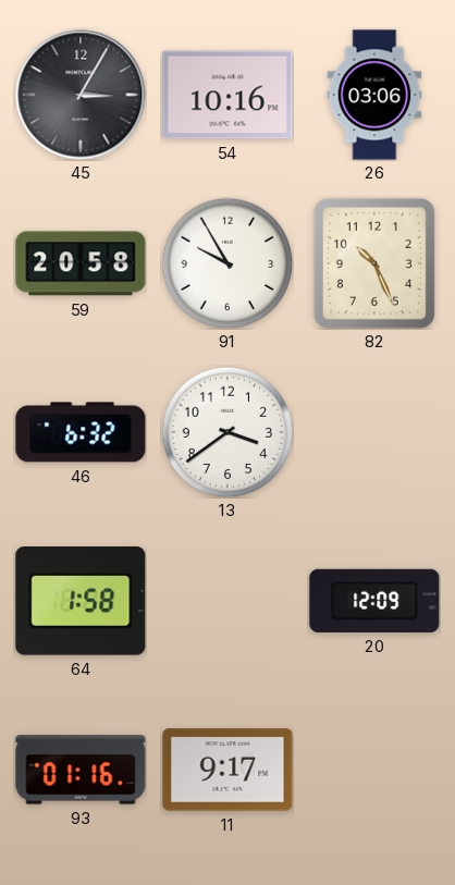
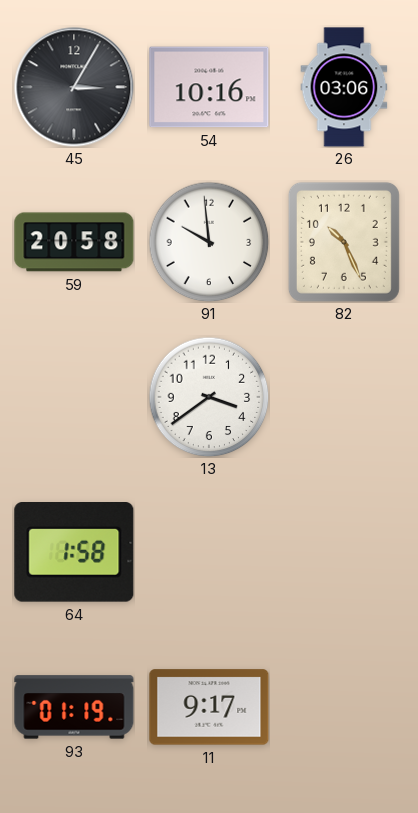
91: 9:55 -> 9:59
46: 6:32 -> none
20: 12:09 -> none
93: 01:16 -> 01:19
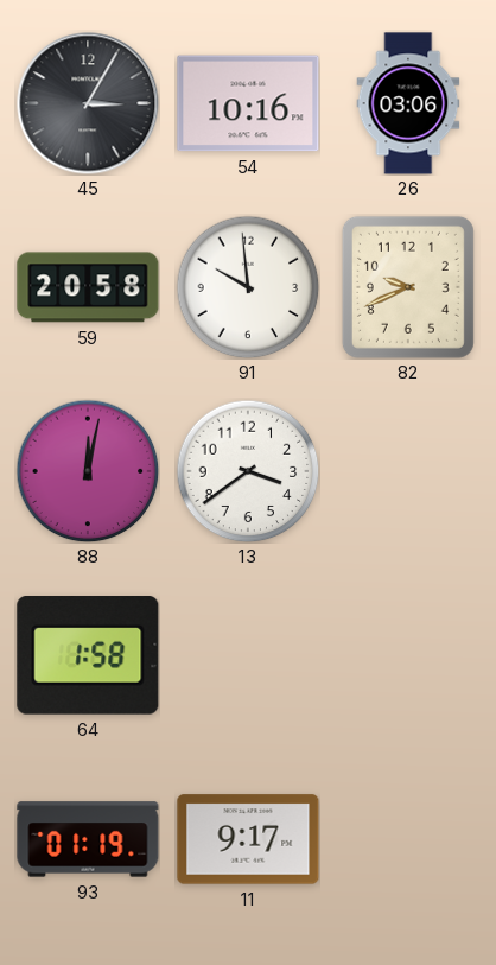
82: 10:26 -> 9:41
88: none -> 12:02
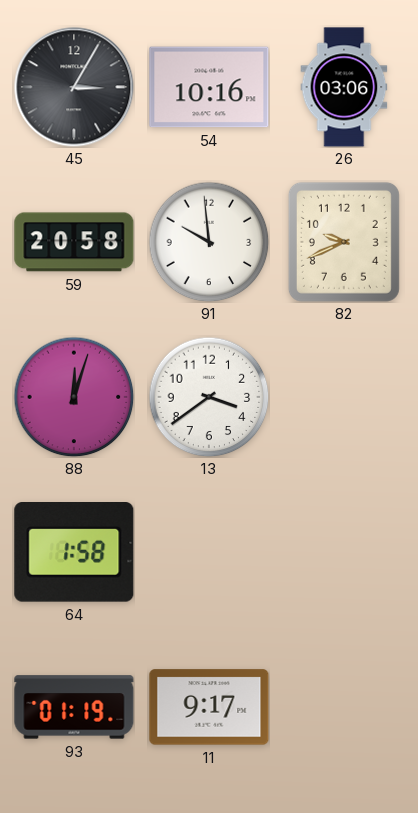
88: 12:02 -> 12:03
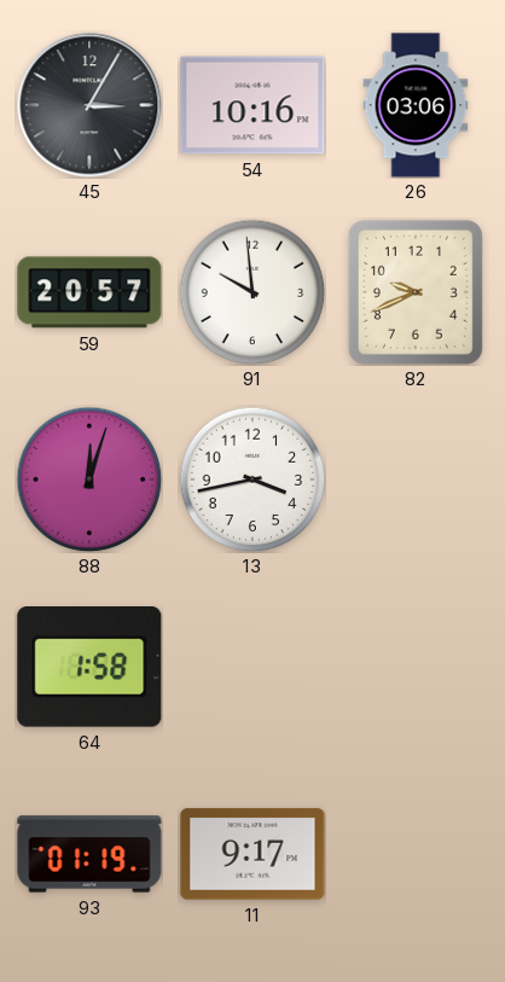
59: 20:58 -> 20:57
13: 3:39 -> 3:43
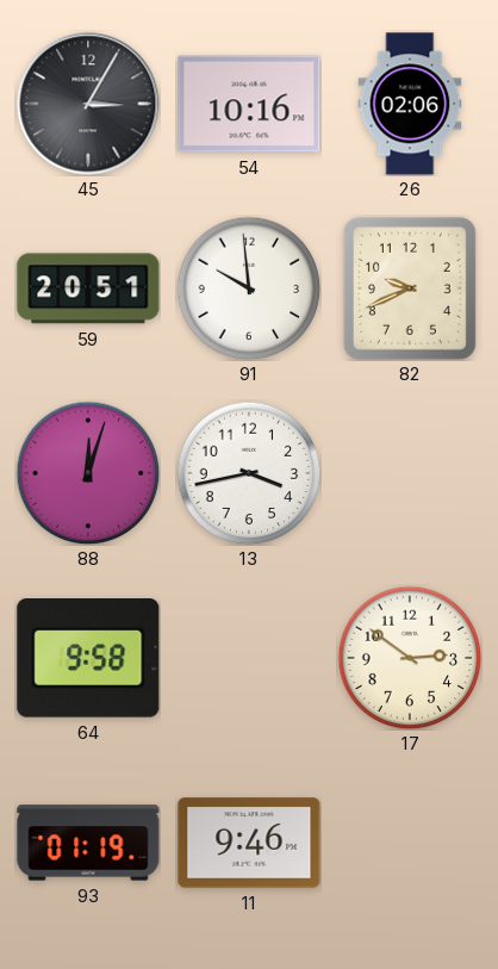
26: 03:06 -> 02:06
59: 20:57 -> 20:51
64: 1:58 -> 9:58
17: none -> 2:51
11: 9:17 -> 9:46
